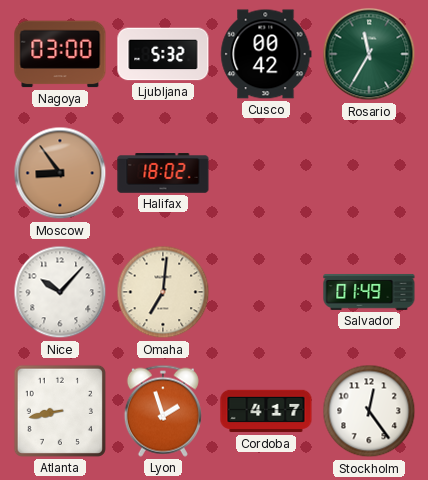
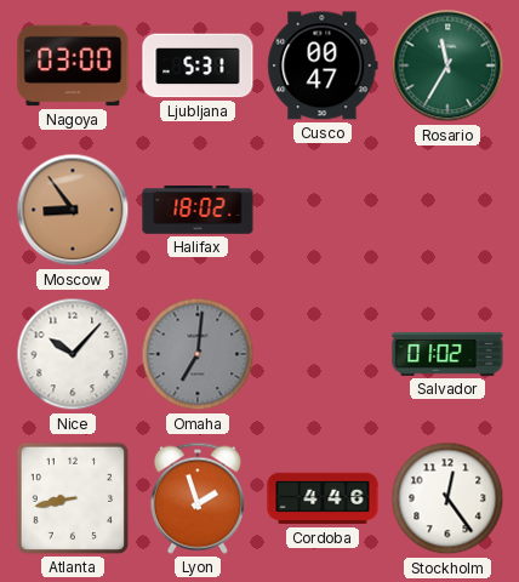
Ljubljana: 5:32 -> 5:31
Cusco: 00:42 -> 00:47
Omaha dial: cream -> grey
Salvador: 01:49 -> 01:02
Cordoba: 4:17 -> 4:46
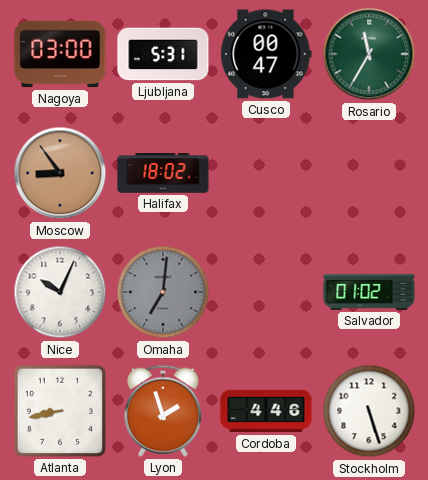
Nice: 10:07 -> 10:04
Stockholm: 12:24 -> 5:27
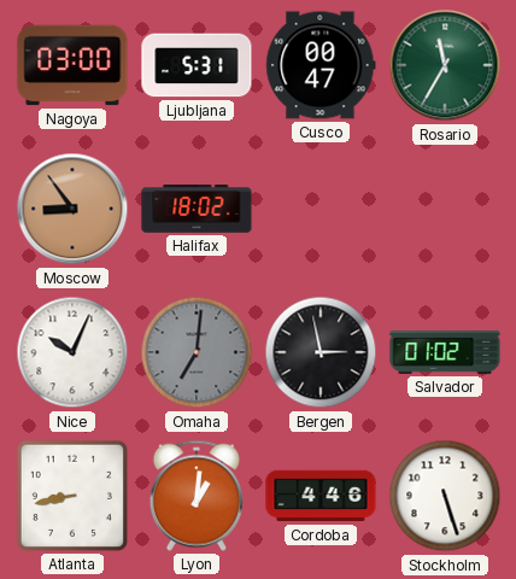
Bergen: none -> 2:58
Lyon: 1:57 -> 1:01
